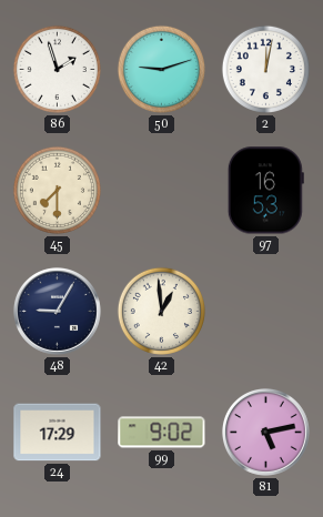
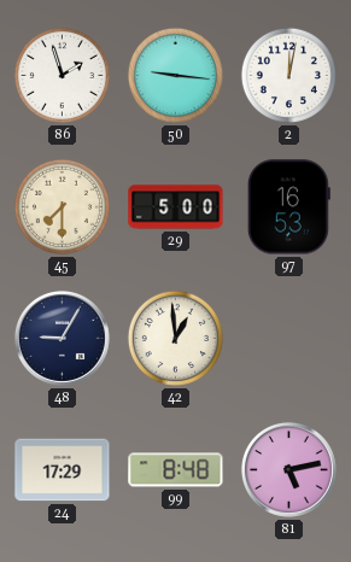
50: 9:12 -> 9:16
29: none -> 5:00
99: 9:02 -> 8:48
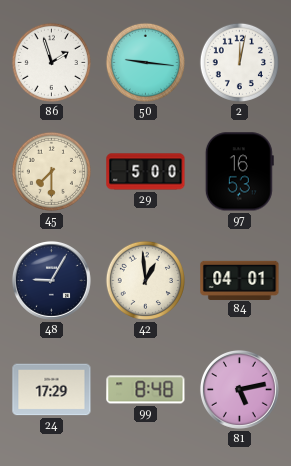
84: none -> 04:01
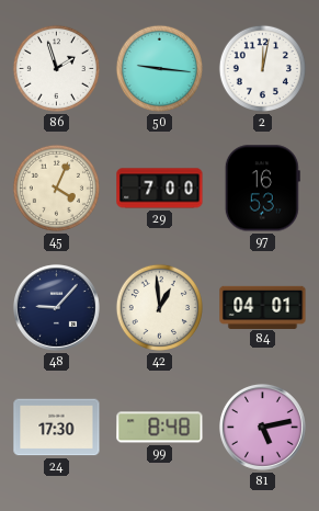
45: 7:30 -> 4:04
29: 5:00 -> 7:00
48: 9:05 -> 9:07
24: 17:29 -> 17:30
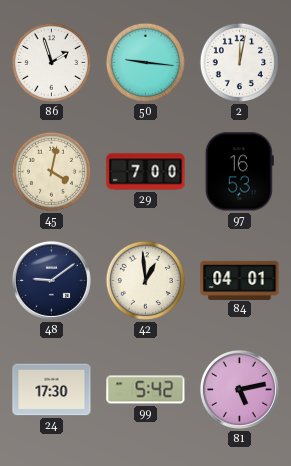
45: 4:04 -> 4:02
48: 9:07 -> 9:09
99: 8:48 -> 5:42
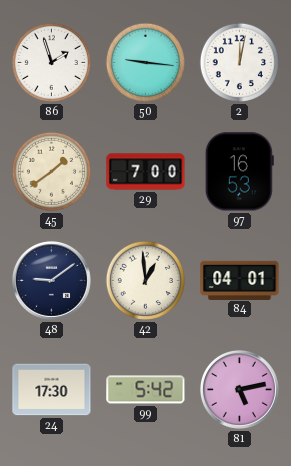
45: 4:02 -> 1:39
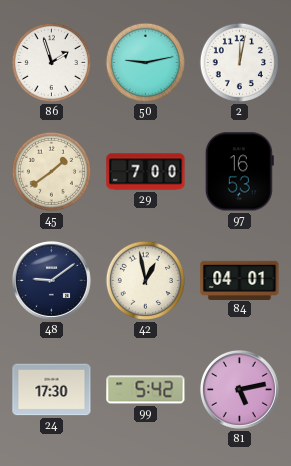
50: 9:16 -> 9:13
42: 12:59 -> 12:58
